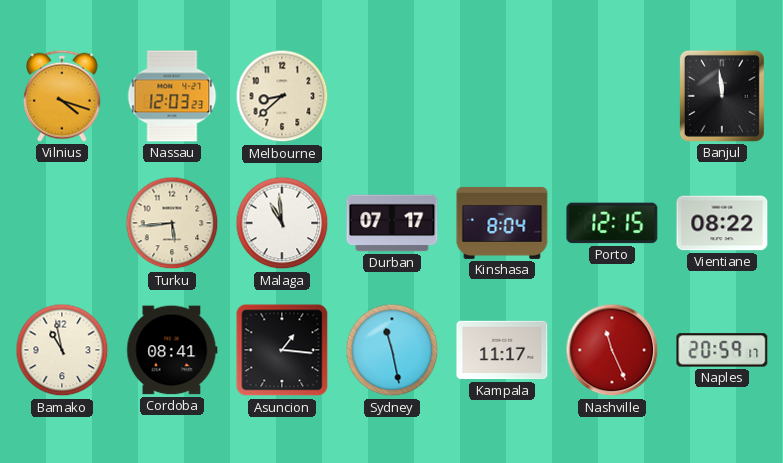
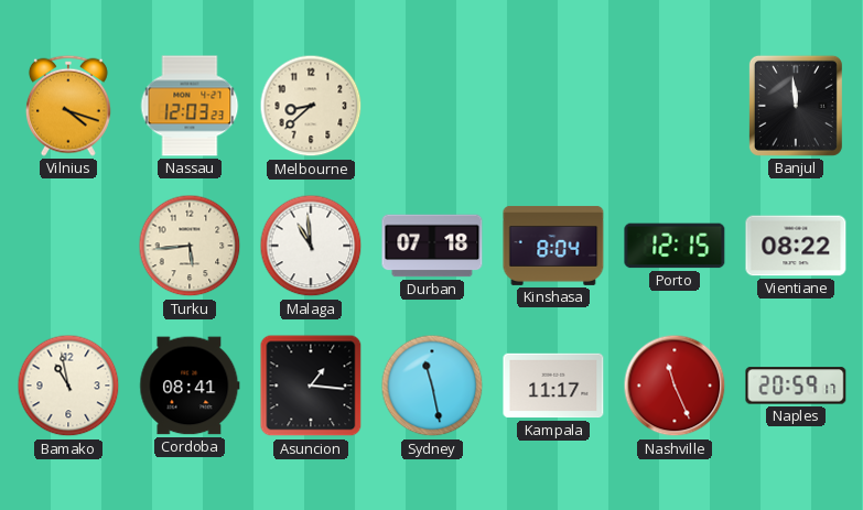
Durban: 07:17 -> 07:18
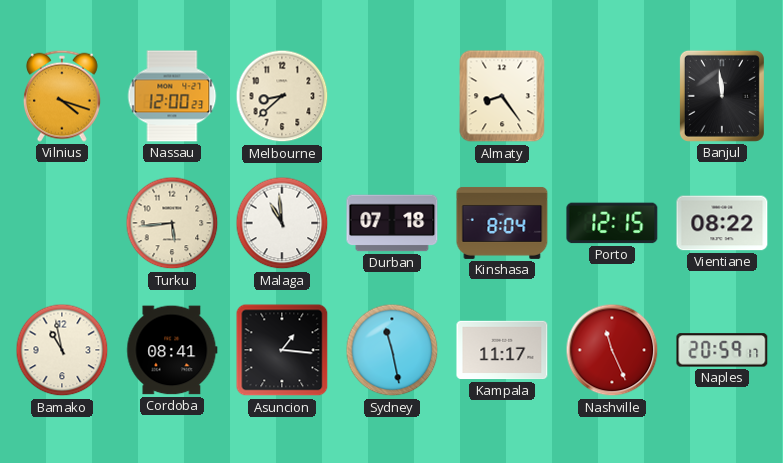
Nassau: 12:03 -> 12:00
Almaty: none -> 8:24
